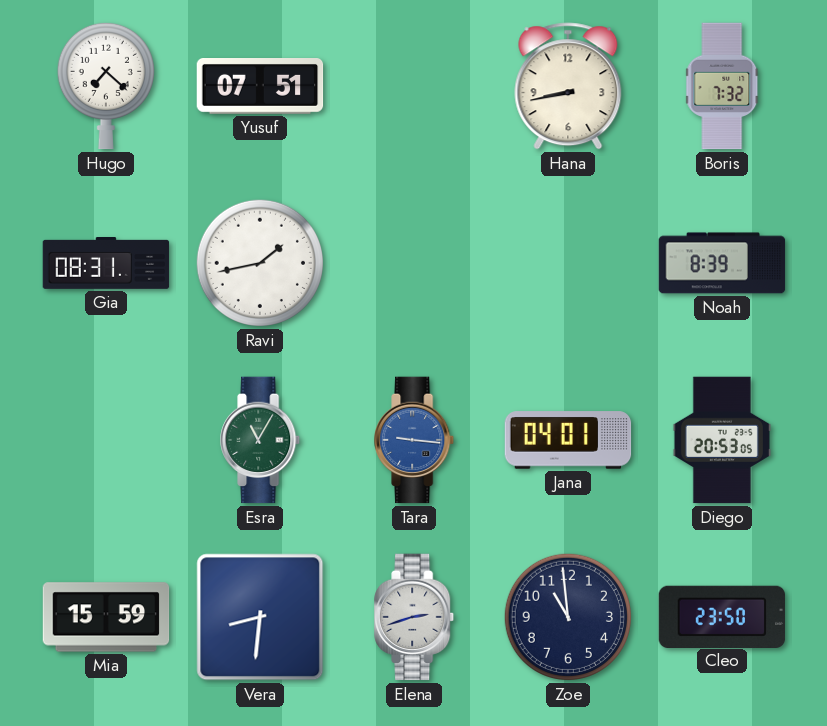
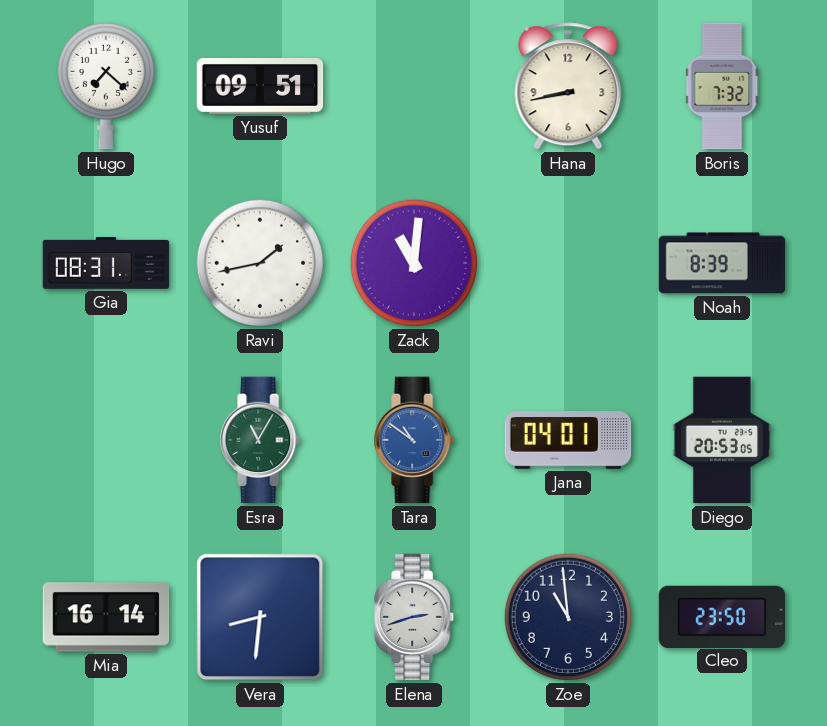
Yusuf: 07:51 -> 09:51
Zack: none -> 11:01
Tara: 9:16 -> 10:51
Mia: 15:59 -> 16:14
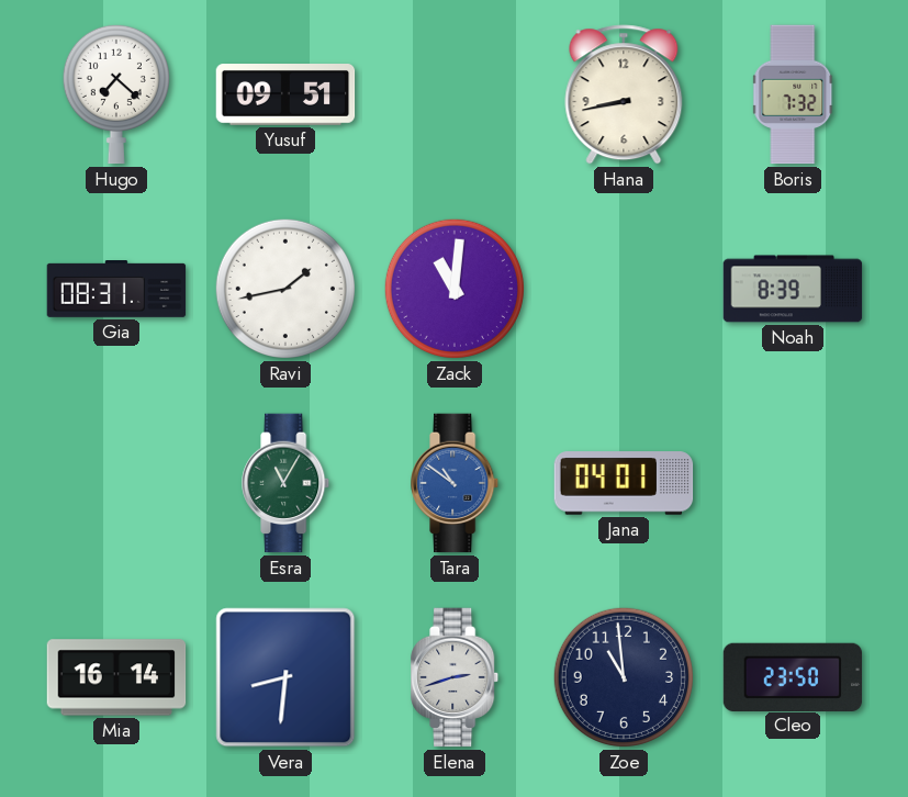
Diego: 20:53 -> none
